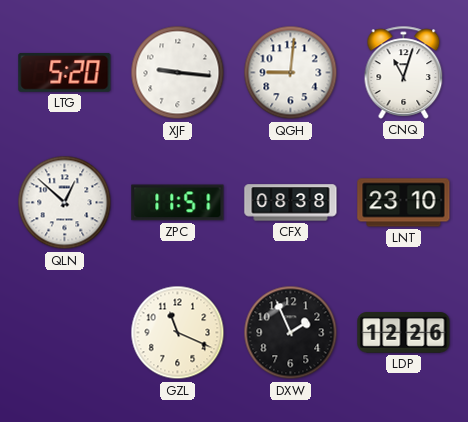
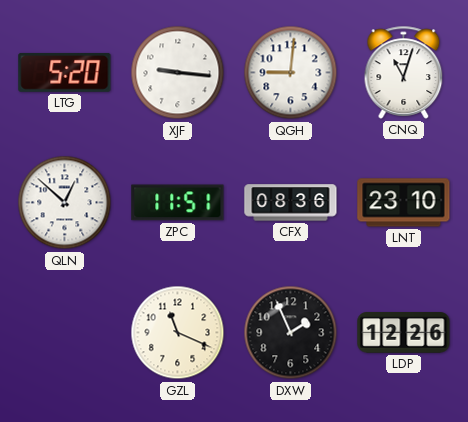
CFX: 08:38 -> 08:36
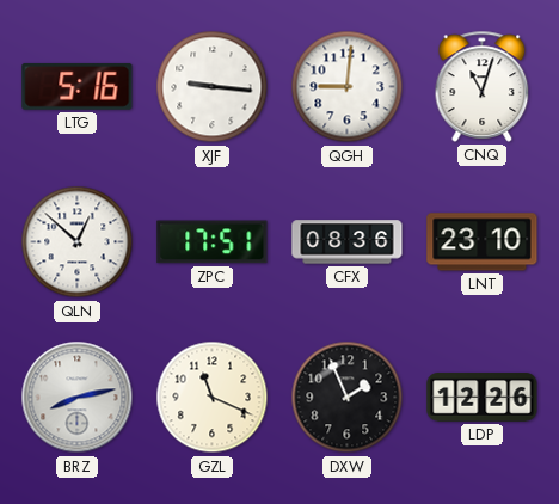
LTG: 5:20 -> 5:16
ZPC: 11:51 -> 17:51
BRZ: none -> 8:13
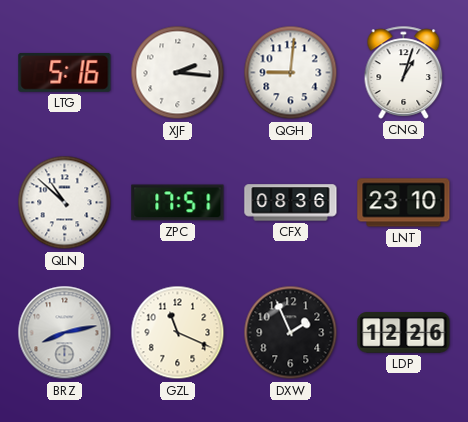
XJF: 9:16 -> 2:16
CNQ: 11:03 -> 1:03
QLN: 12:52 -> 10:52
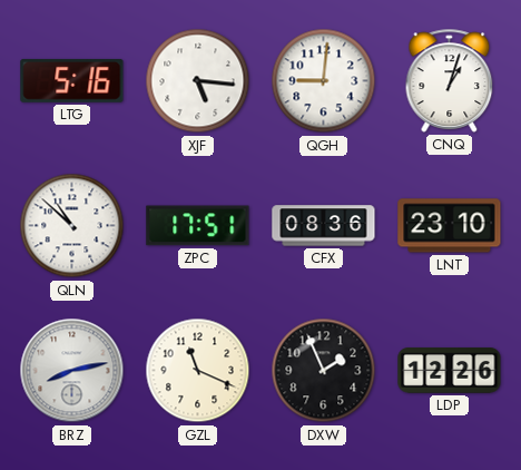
XJF: 2:16 -> 5:16
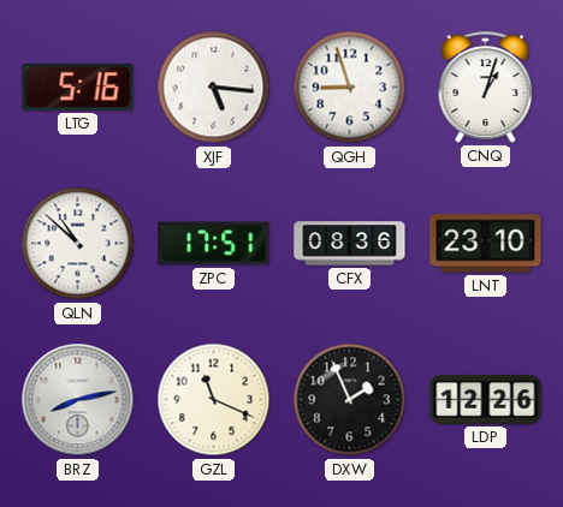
QGH: 9:01 -> 8:57
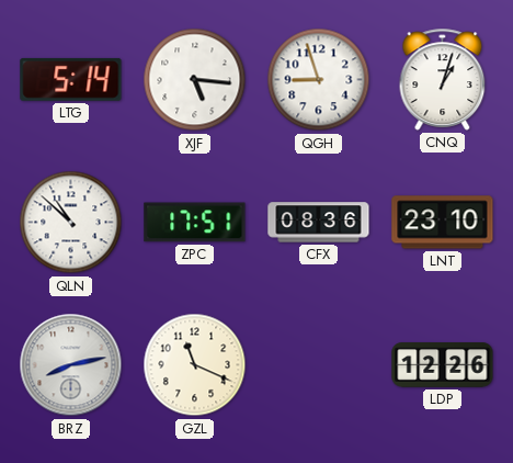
LTG: 5:16 -> 5:14
DXW: 1:56 -> none
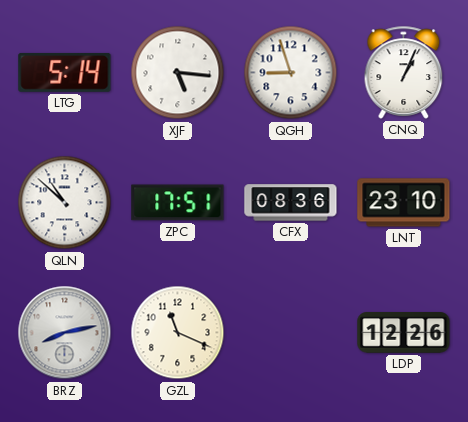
CNQ: 1:03 -> 1:04
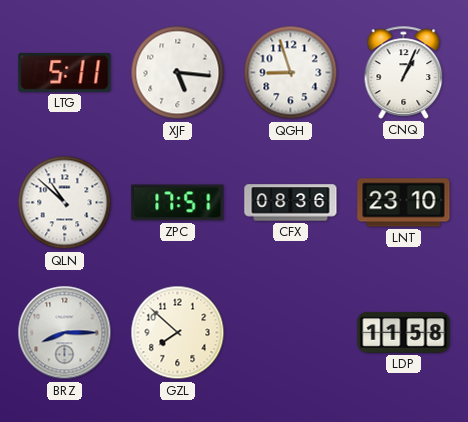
LTG: 5:14 -> 5:11
BRZ: 8:13 -> 8:15
GZL: 11:19 -> 7:52
LDP: 12:26 -> 11:58
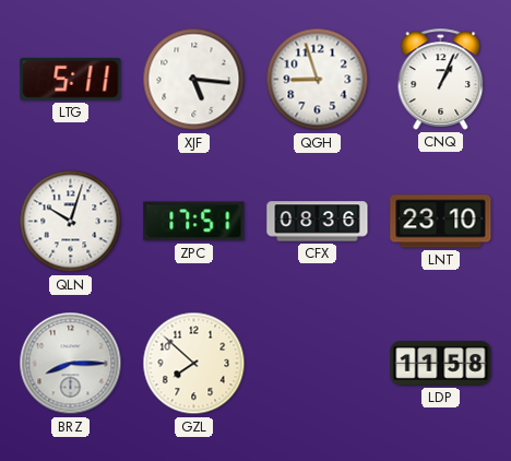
QLN: 10:52 -> 10:03
